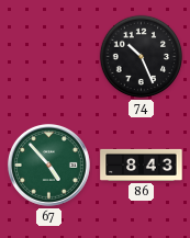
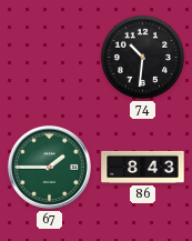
74: 10:26 -> 10:31
67: 4:53 -> 1:45
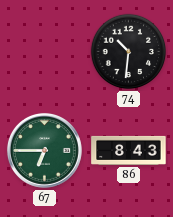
67: 1:45 -> 6:45
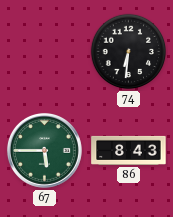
74: 10:31 -> 6:31
67: 6:45 -> 5:45
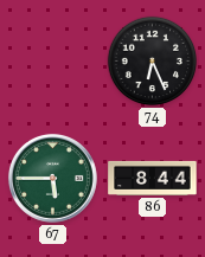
74: 6:31 -> 6:26
86: 8:43 -> 8:44
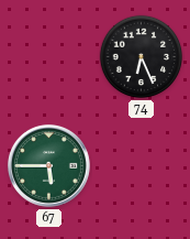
86: 8:44 -> none
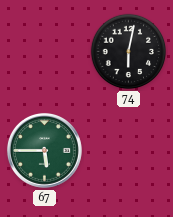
74: 6:26 -> 6:02
